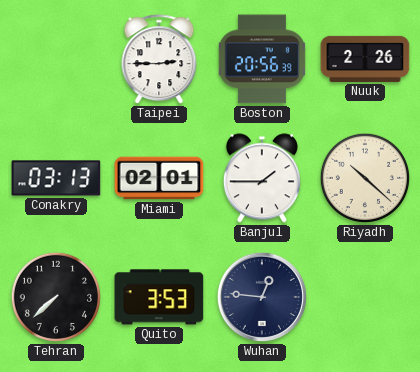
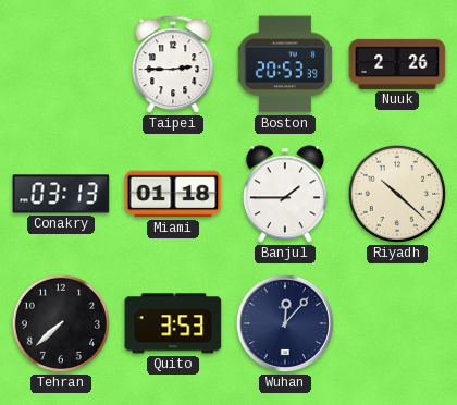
Boston: 20:56 -> 20:53
Miami: 02:01 -> 01:18
Wuhan: 12:46 -> 12:07
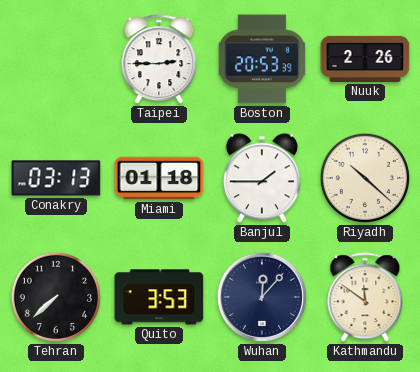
Kathmandu: none -> 11:51
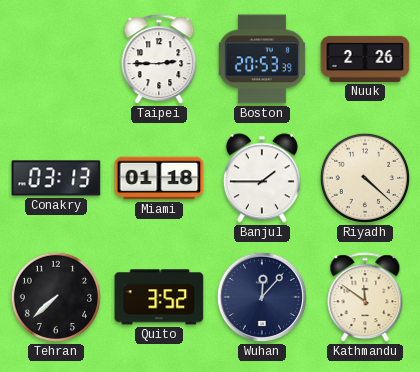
Riyadh: 10:22 -> 4:22
Quito: 3:53 -> 3:52
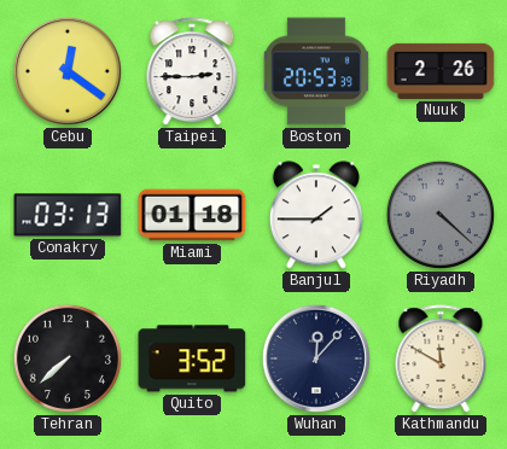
Cebu: none -> 12:21
Riyadh dial: cream -> grey
Kathmandu: 11:51 -> 11:50
